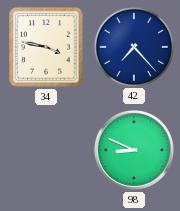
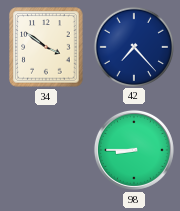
34: 3:47 -> 3:51
98: 8:49 -> 8:45
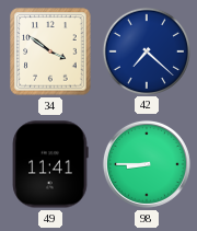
42: 7:23 -> 7:22
49: none -> 11:41
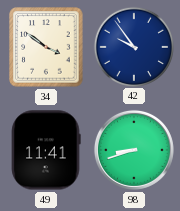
42: 7:22 -> 9:54
98: 8:45 -> 8:42
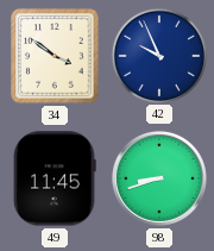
42: 9:54 -> 9:56
49: 11:41 -> 11:45
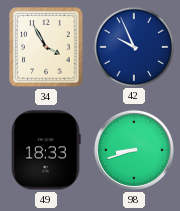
34: 3:51 -> 3:55
49: 11:45 -> 18:33
